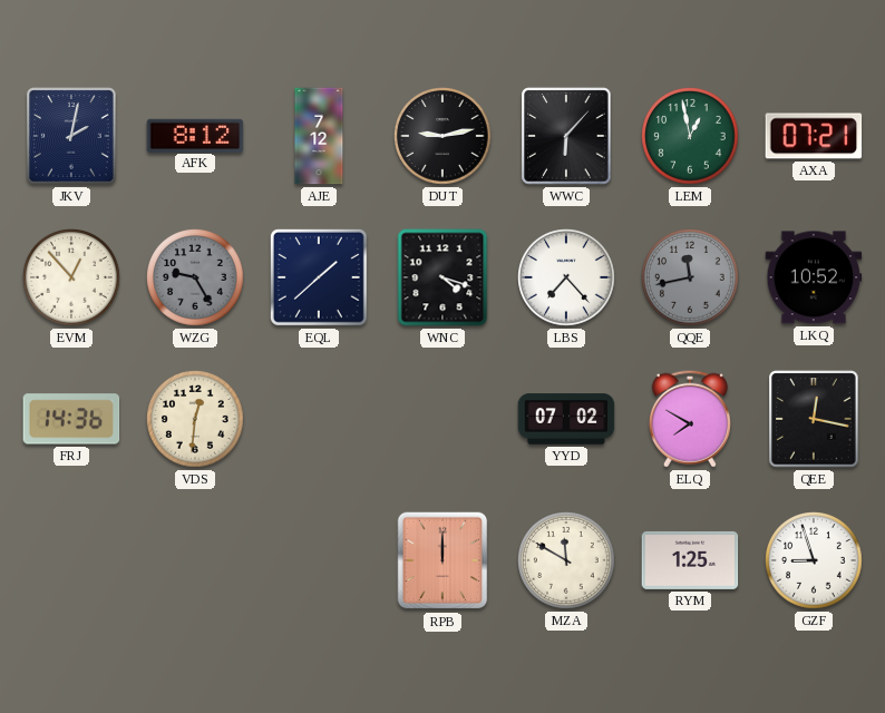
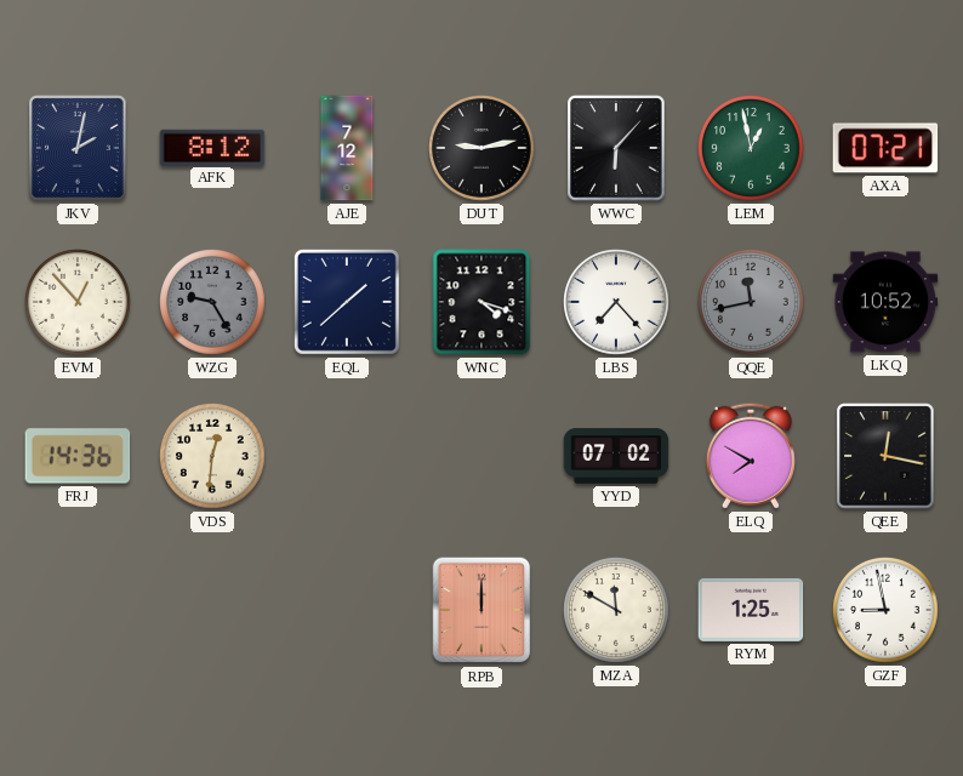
GZF: 8:57 -> 8:58
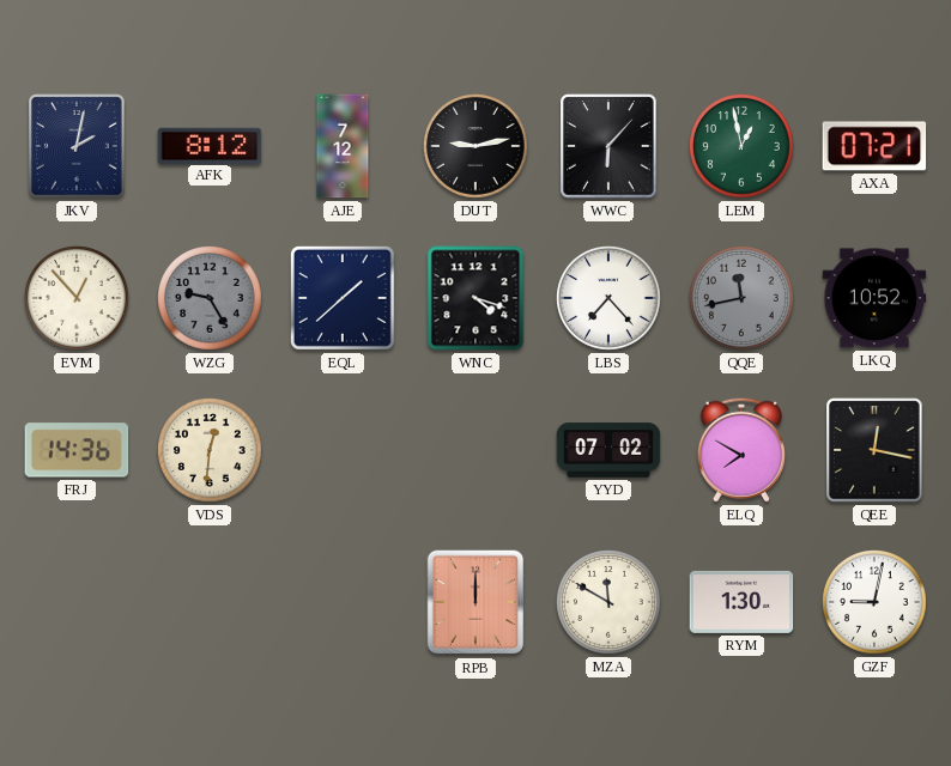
RYM: 1:25 -> 1:30
GZF: 8:58 -> 9:02
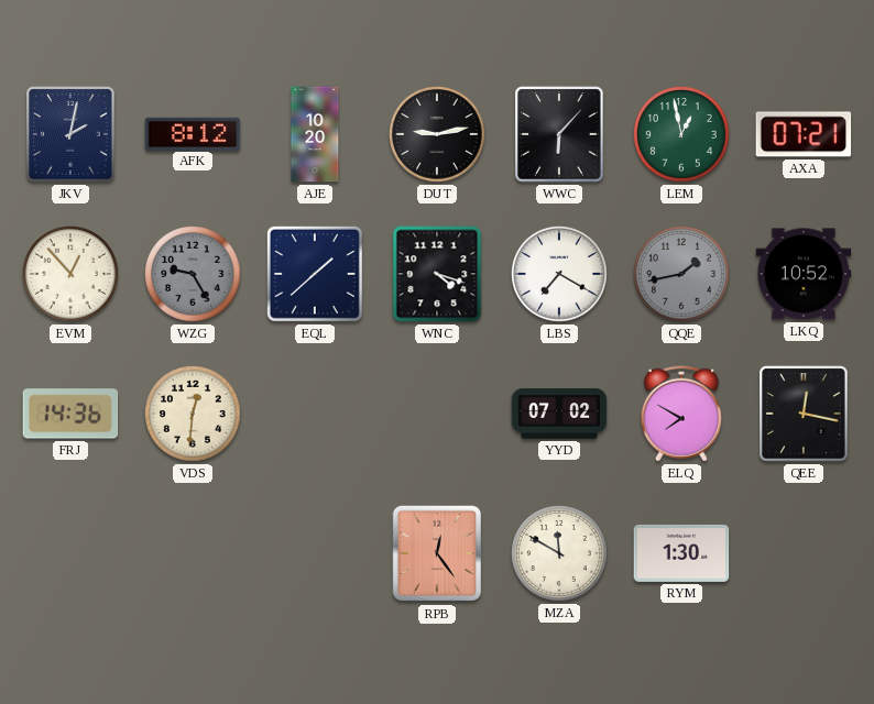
AJE: 7:12 -> 10:20
LBS: 7:23 -> 7:20
QQE: 11:43 -> 1:43
RPB: 12:00 -> 12:24
GZF: 9:02 -> none
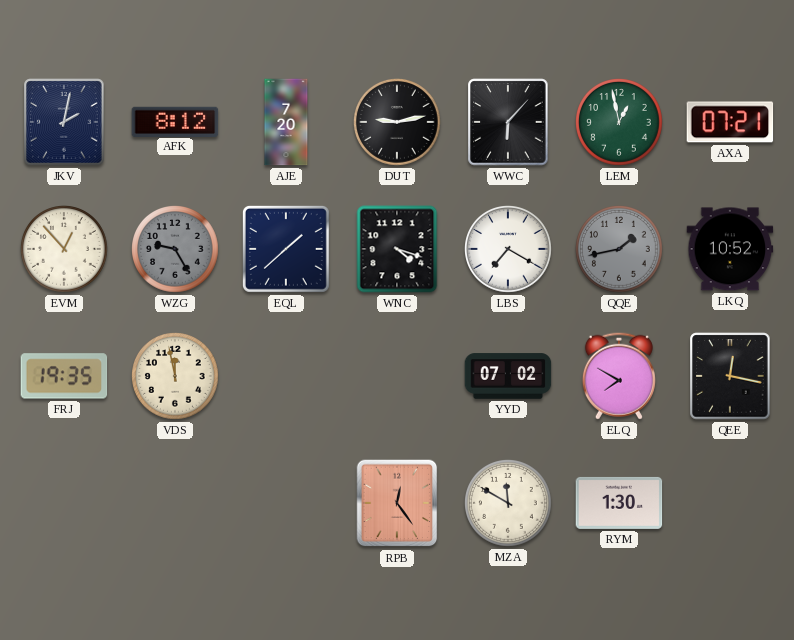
AJE: 10:20 -> 7:20
FRJ: 14:36 -> 19:35
VDS: 12:31 -> 11:58
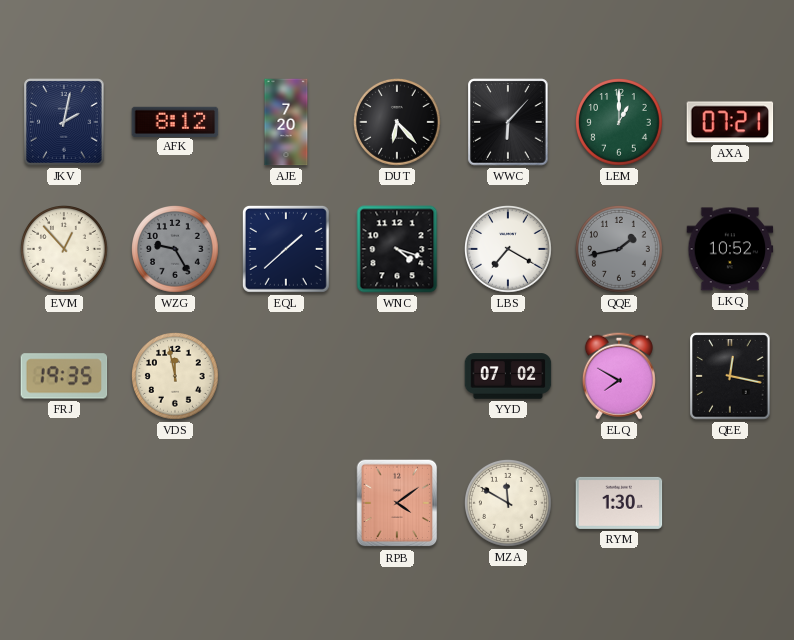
DUT: 9:13 -> 6:23
LEM: 12:58 -> 1:00
RPB: 12:24 -> 4:09
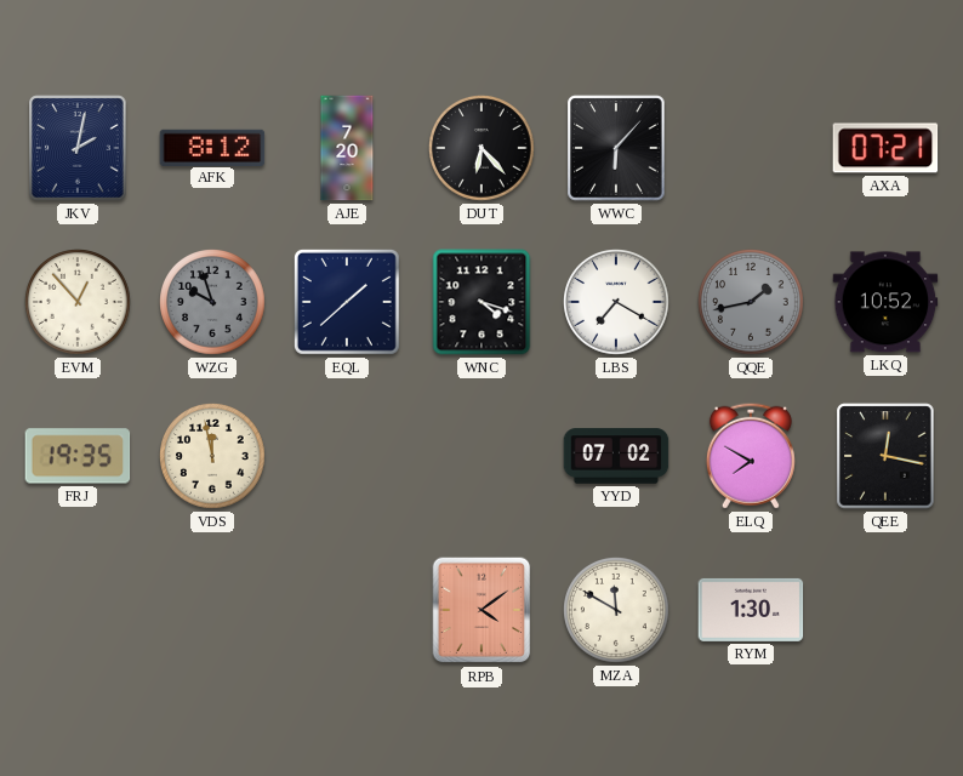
LEM: 1:00 -> none
WZG: 9:25 -> 9:57
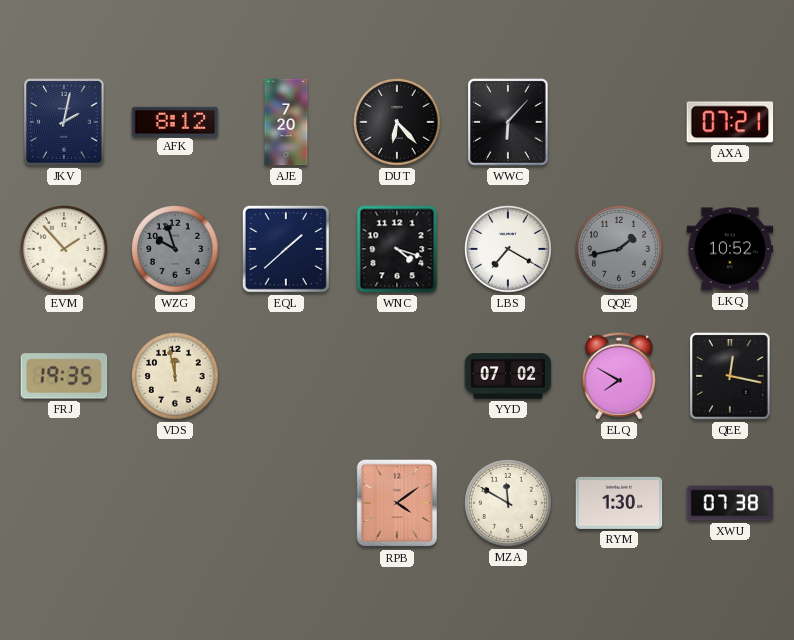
EVM: 12:53 -> 1:53
XWU: none -> 07:38
